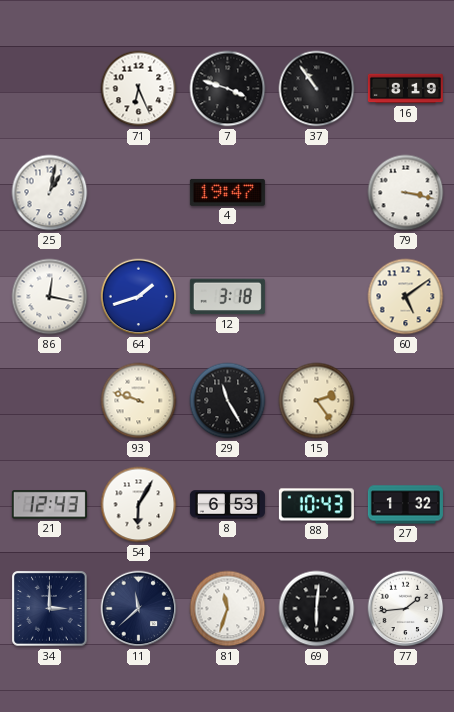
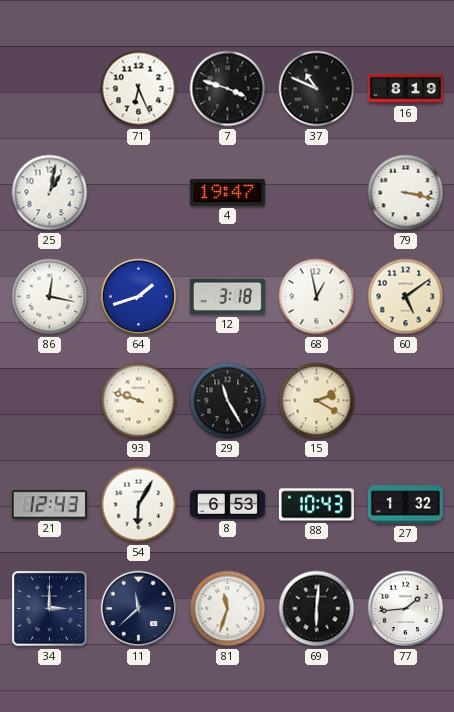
37: 10:54 -> 10:49
68: none -> 12:58
15: 2:24 -> 2:20
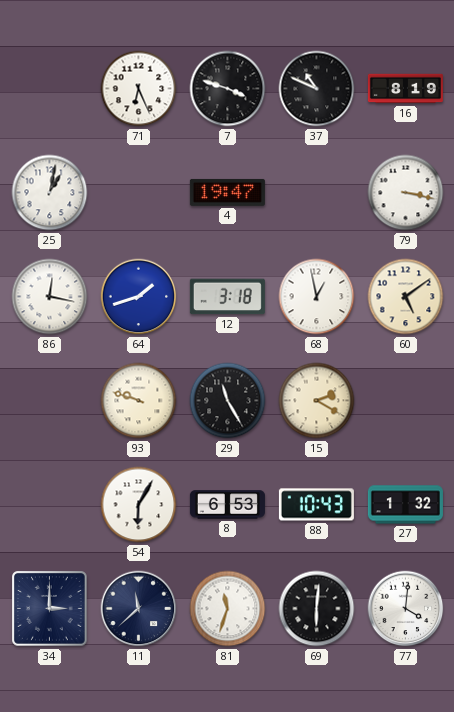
21: 12:43 -> none
77: 1:44 -> 4:01
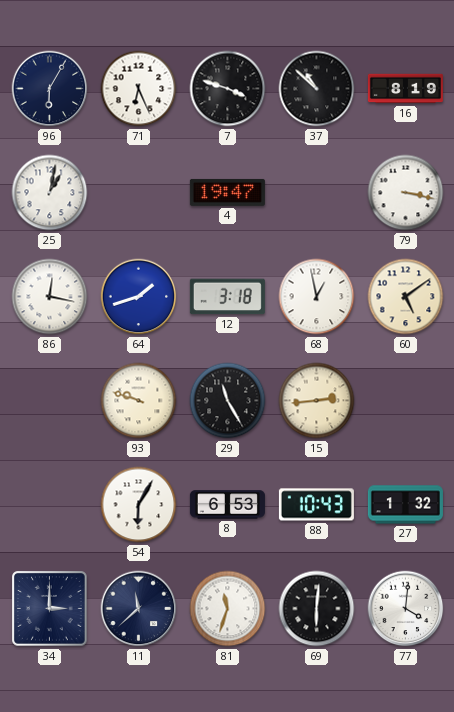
96: none -> 6:05
37: 10:49 -> 10:52
15: 2:20 -> 2:44
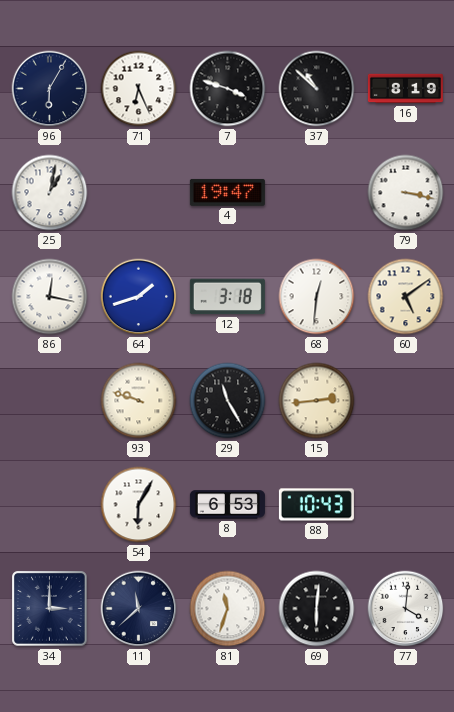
68: 12:58 -> 12:31
27: 1:32 -> none
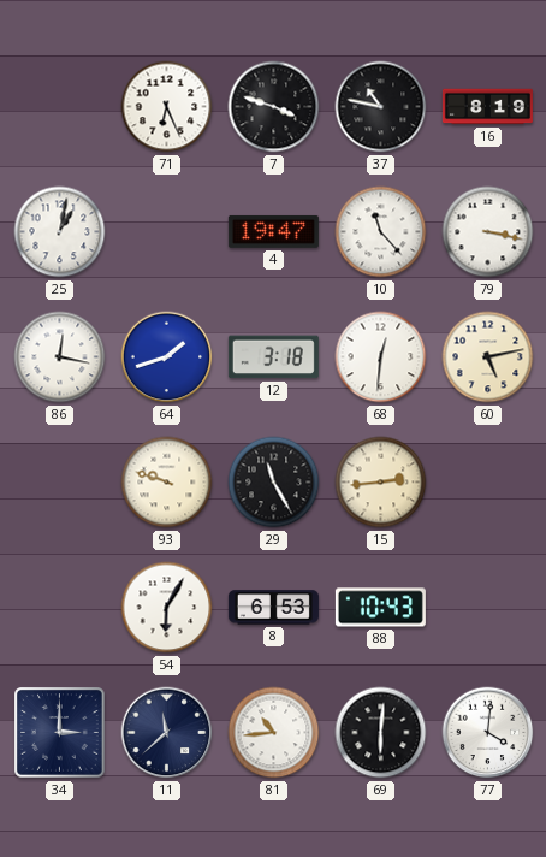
96: 6:05 -> none
37: 10:52 -> 10:47
10: none -> 11:23
60: 5:09 -> 5:13
81: 11:33 -> 10:44
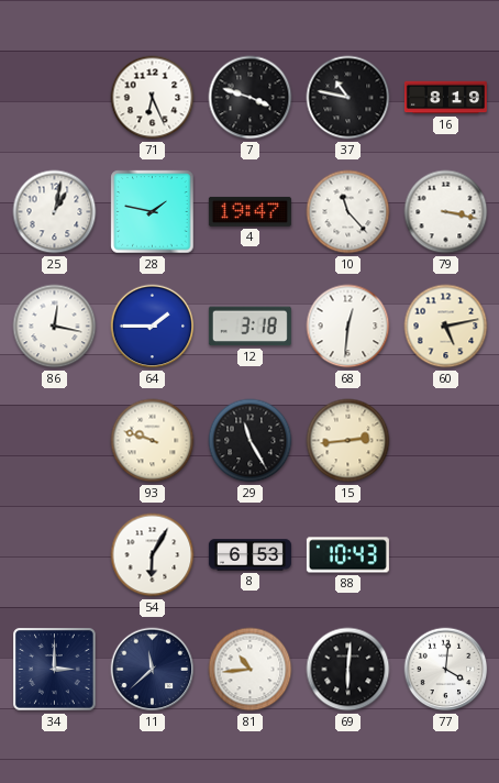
28: none -> 1:47
64: 1:42 -> 1:45
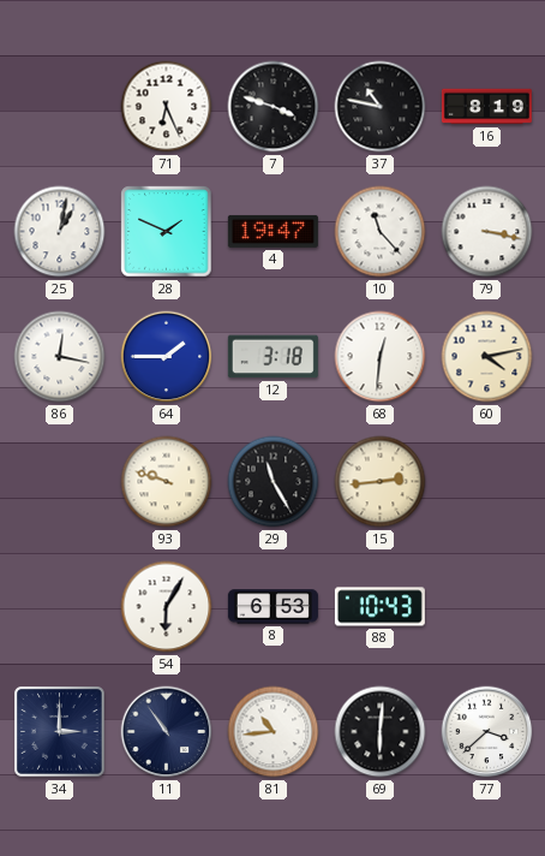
28: 1:47 -> 1:49
60: 5:13 -> 4:13
11: 11:38 -> 10:54
77: 4:01 -> 3:38
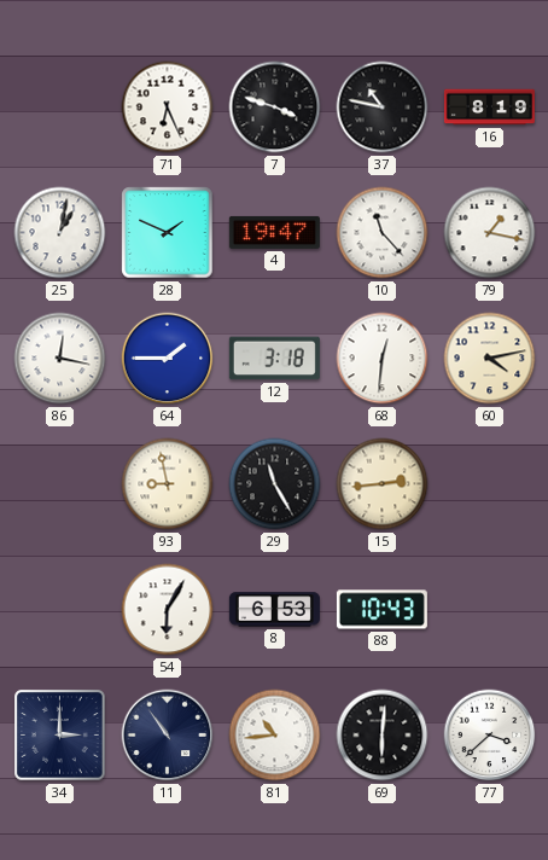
79: 3:17 -> 1:17
93: 9:48 -> 8:58
